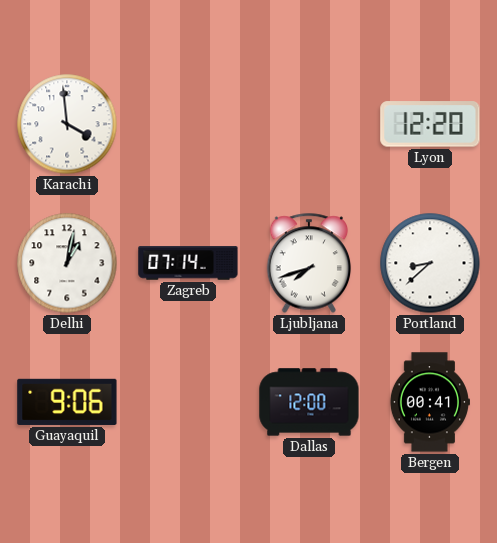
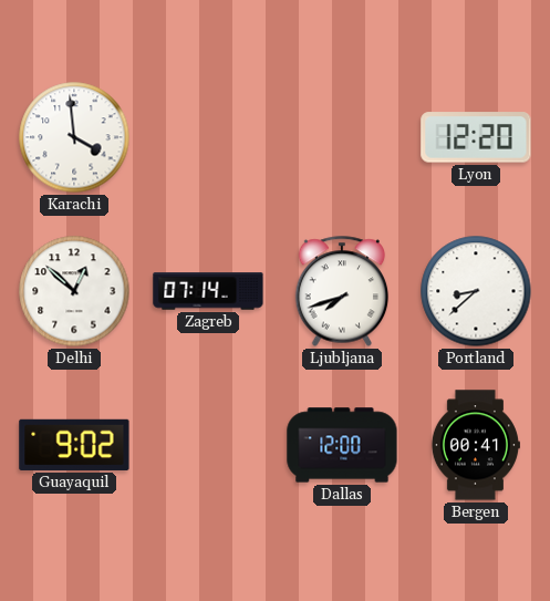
Delhi: 1:02 -> 12:52
Guayaquil: 9:06 -> 9:02
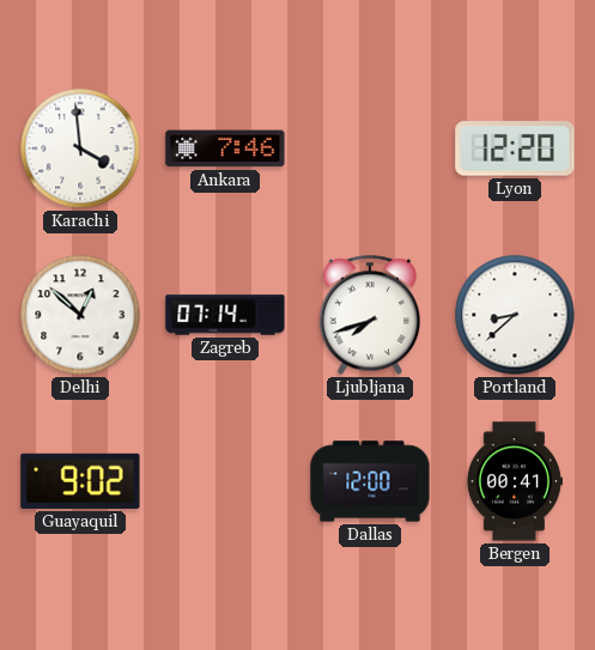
Ankara: none -> 7:46
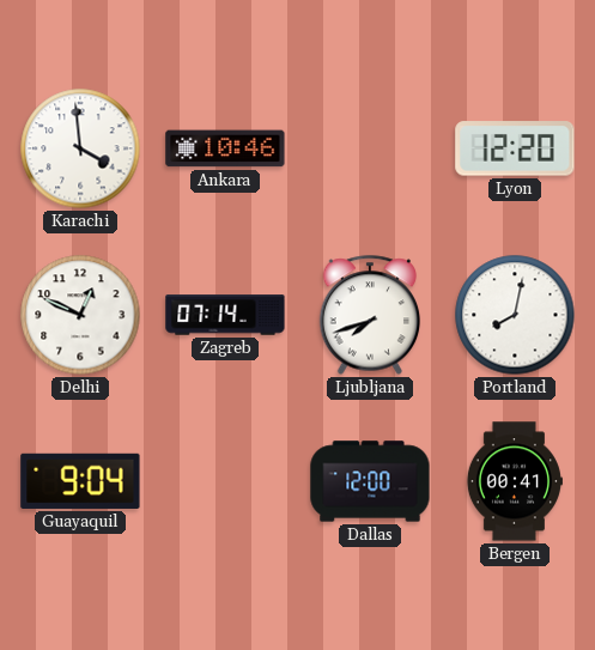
Ankara: 7:46 -> 10:46
Delhi: 12:52 -> 12:49
Portland: 8:38 -> 8:02
Guayaquil: 9:02 -> 9:04
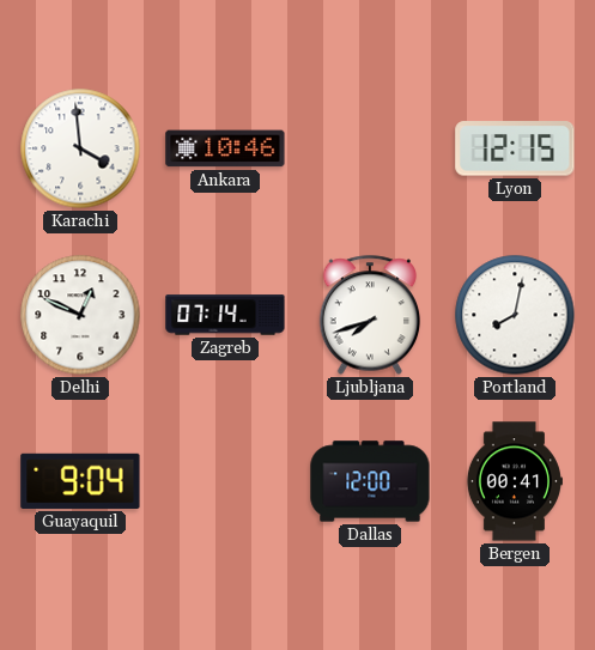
Lyon: 12:20 -> 12:15
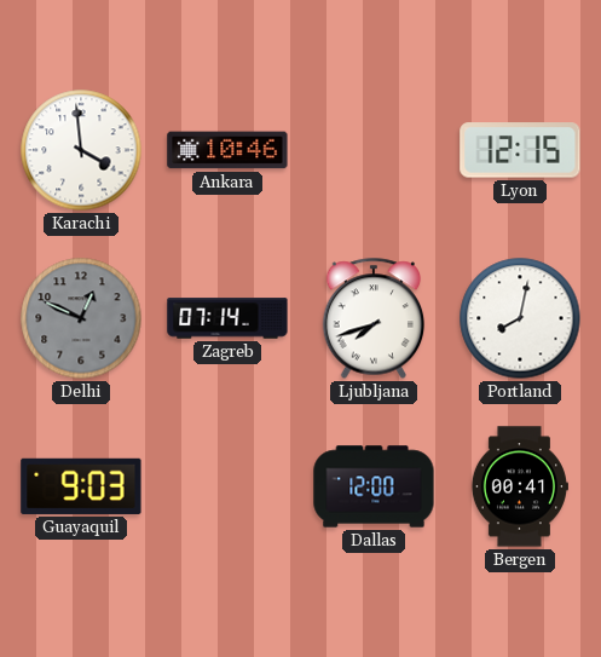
Delhi dial: white -> grey
Guayaquil: 9:04 -> 9:03
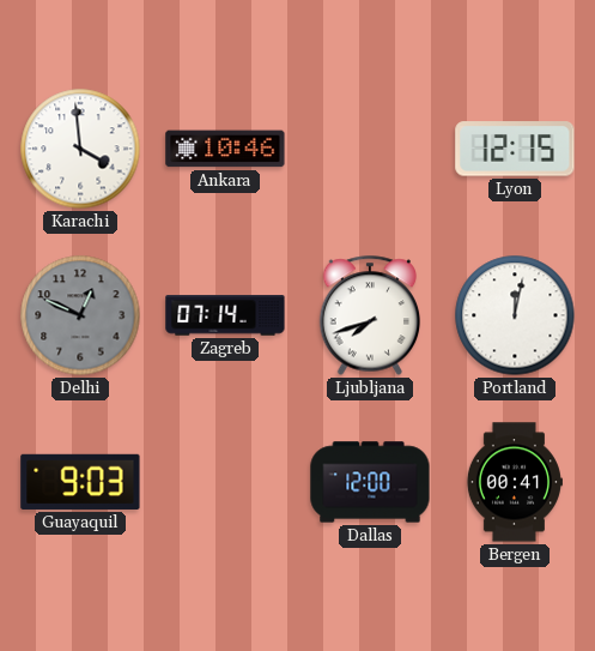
Portland: 8:02 -> 12:02
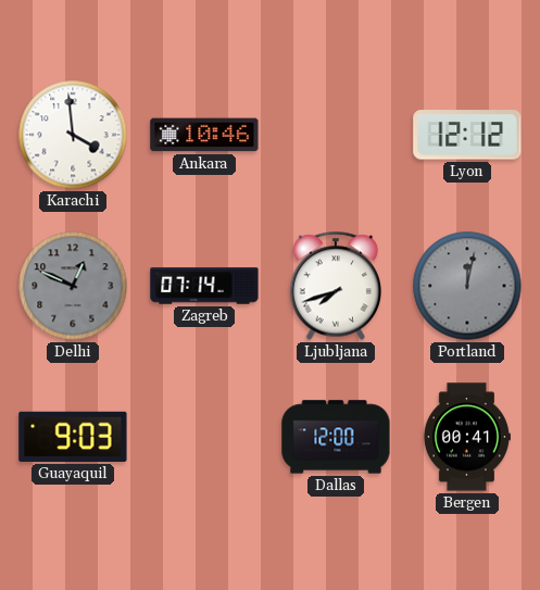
Lyon: 12:15 -> 12:12
Portland dial: white -> grey
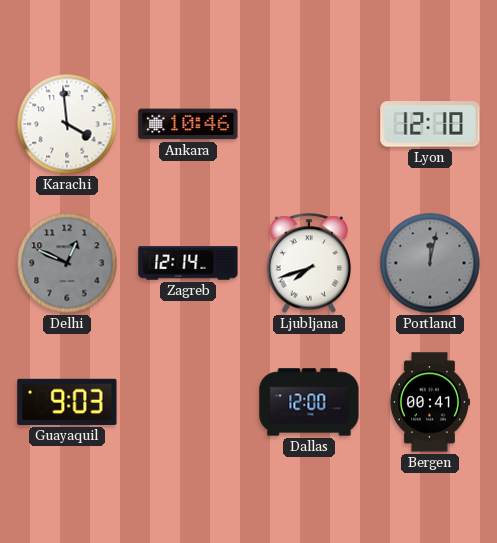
Lyon: 12:12 -> 12:10
Zagreb: 07:14 -> 12:14
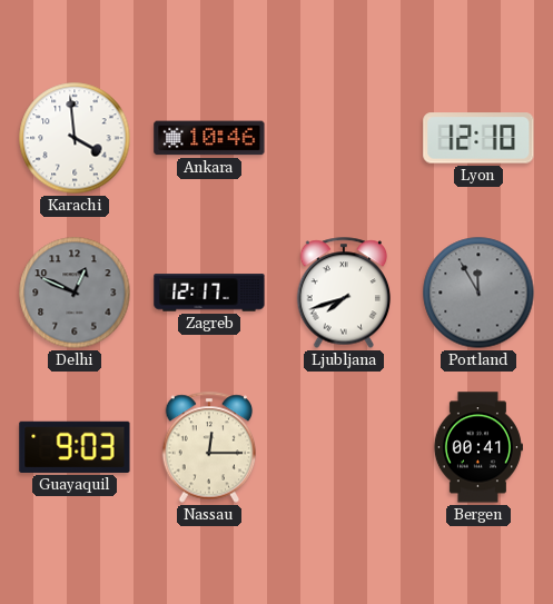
Zagreb: 12:14 -> 12:17
Portland: 12:02 -> 11:55
Nassau: none -> 12:15
Dallas: 12:00 -> none
